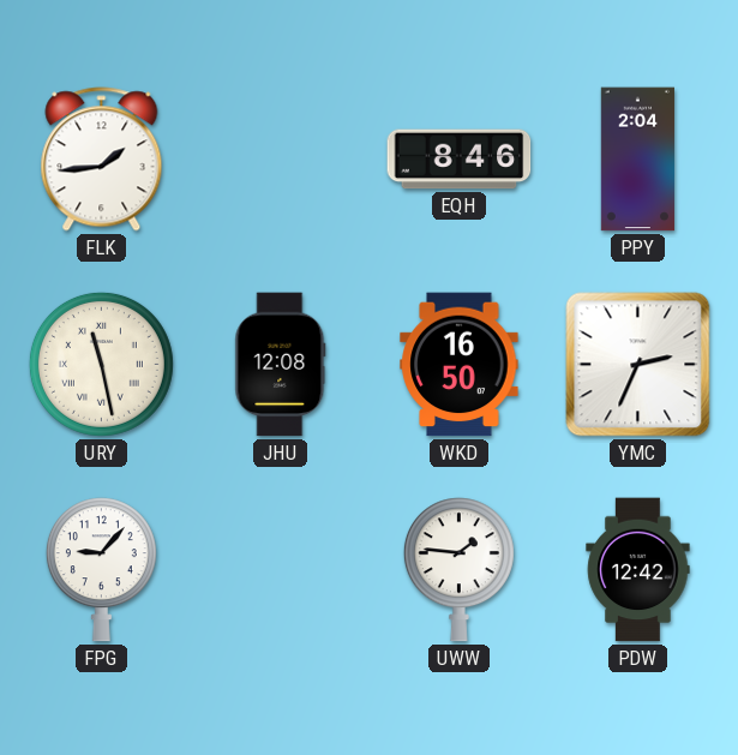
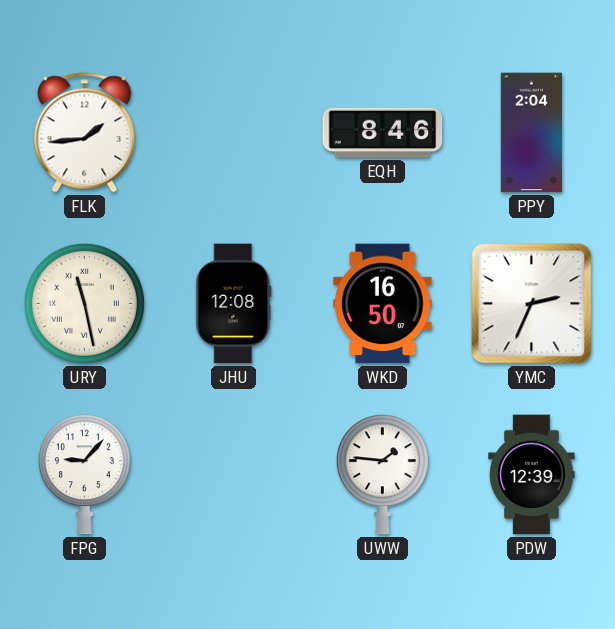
PDW: 12:42 -> 12:39
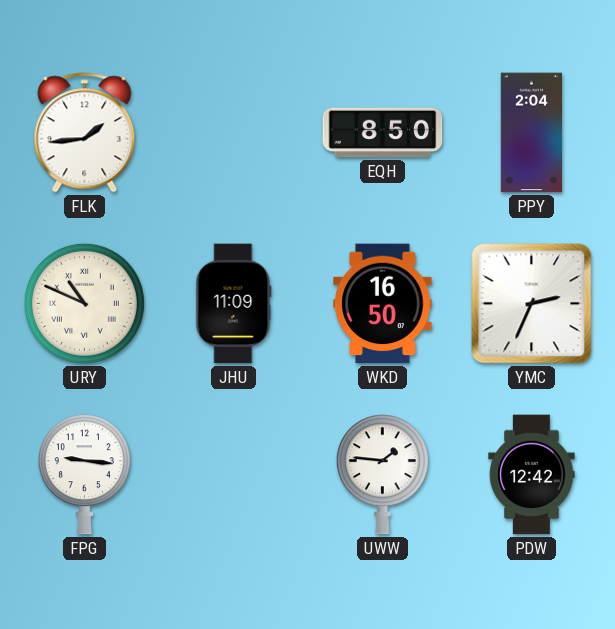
EQH: 8:46 -> 8:50
URY: 11:28 -> 10:49
JHU: 12:08 -> 11:09
FPG: 9:07 -> 9:16
PDW: 12:39 -> 12:42
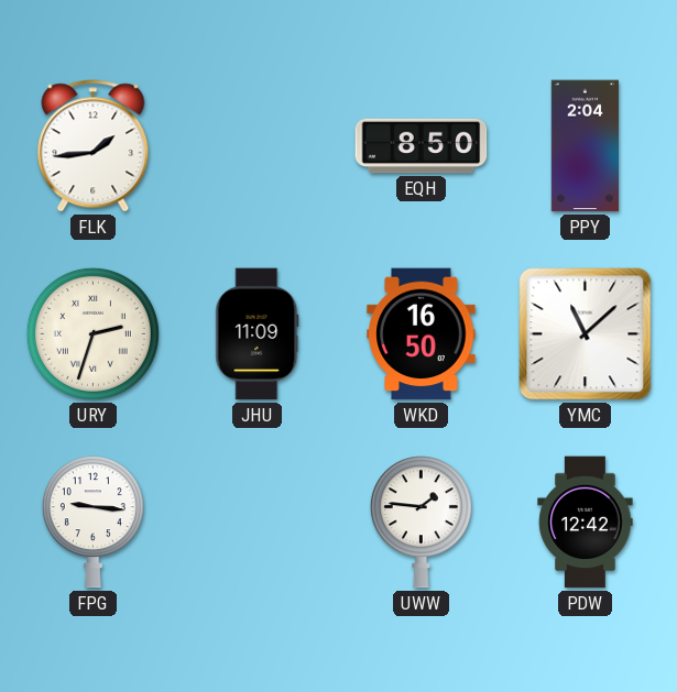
URY: 10:49 -> 2:33
YMC: 2:34 -> 11:08
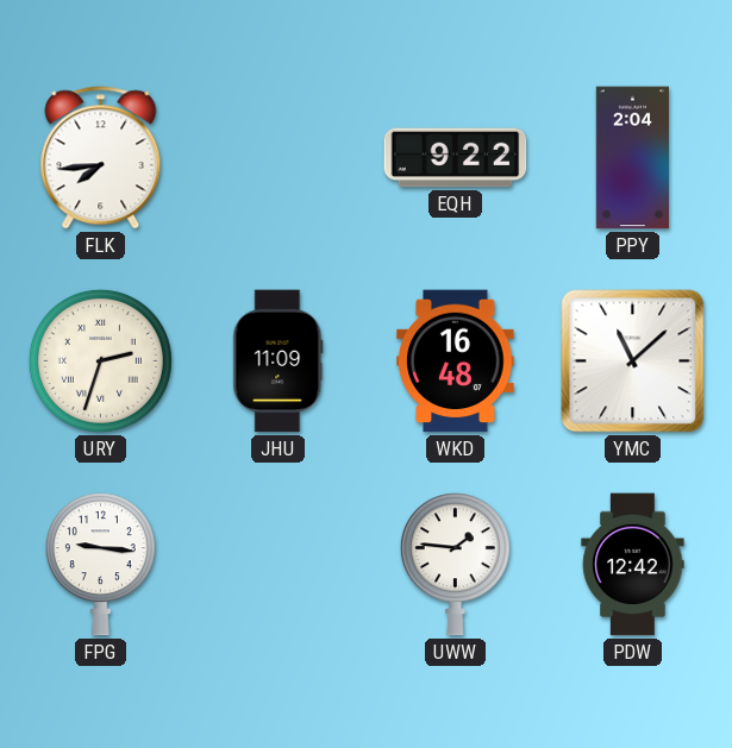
FLK: 1:44 -> 7:44
EQH: 8:50 -> 9:22
WKD: 16:50 -> 16:48
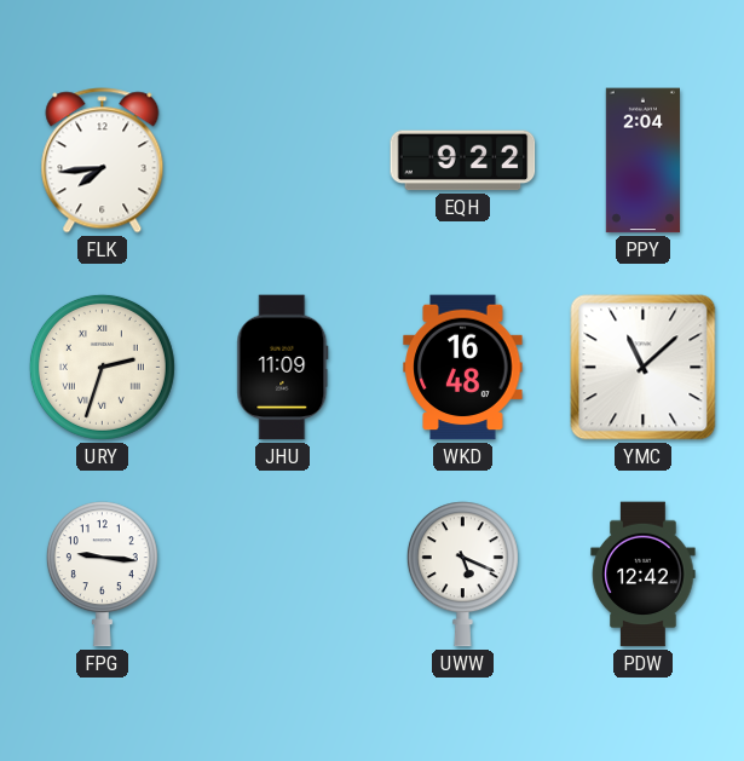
UWW: 1:46 -> 5:19
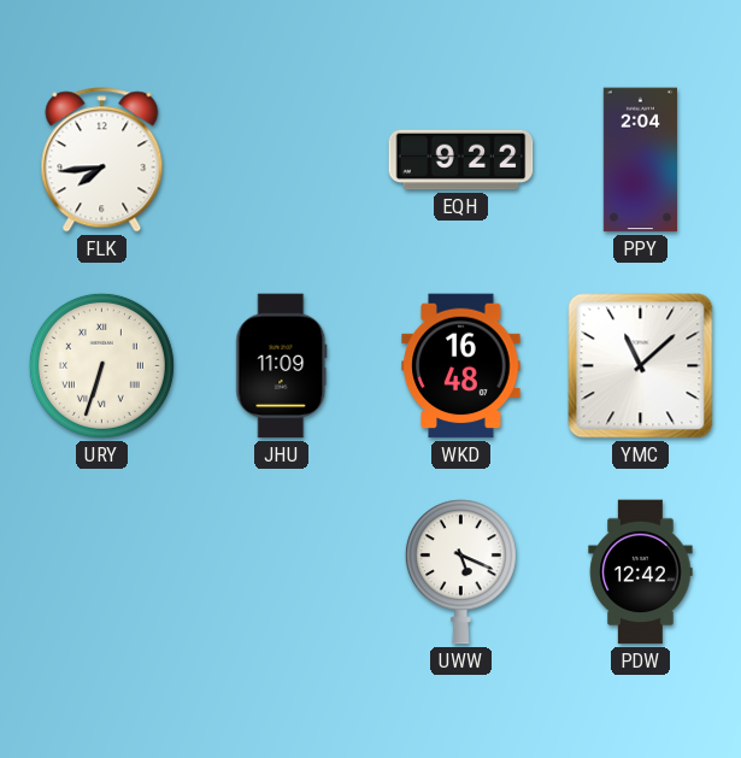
URY: 2:33 -> 6:33
FPG: 9:16 -> none
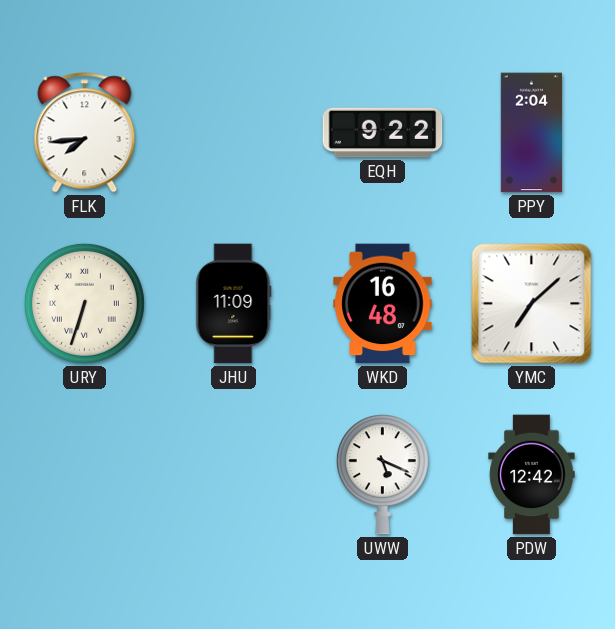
YMC: 11:08 -> 7:08
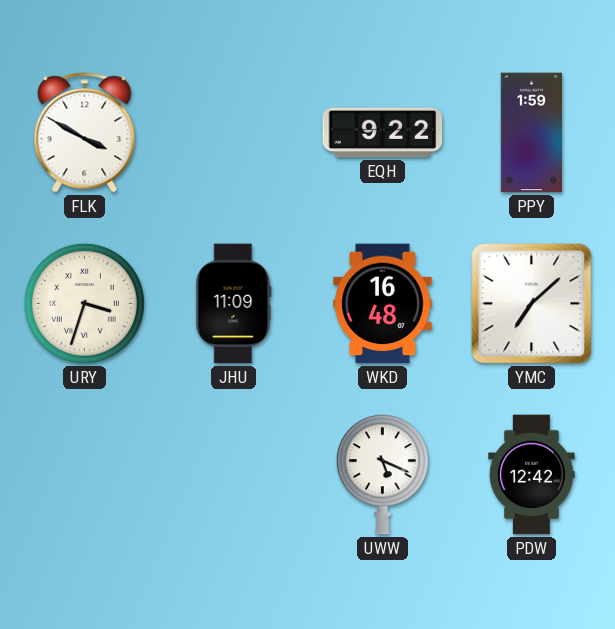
FLK: 7:44 -> 3:50
PPY: 2:04 -> 1:59
URY: 6:33 -> 3:33
